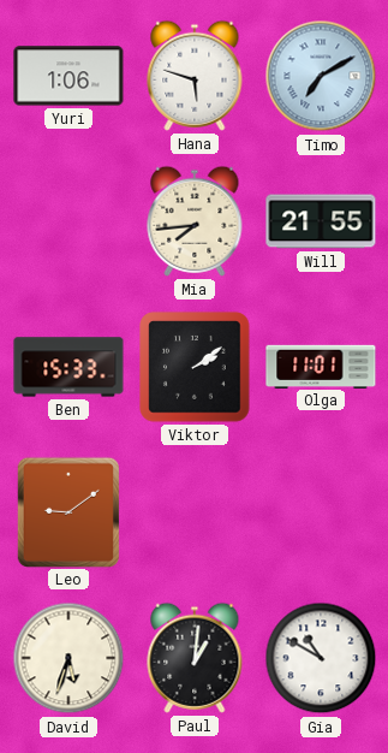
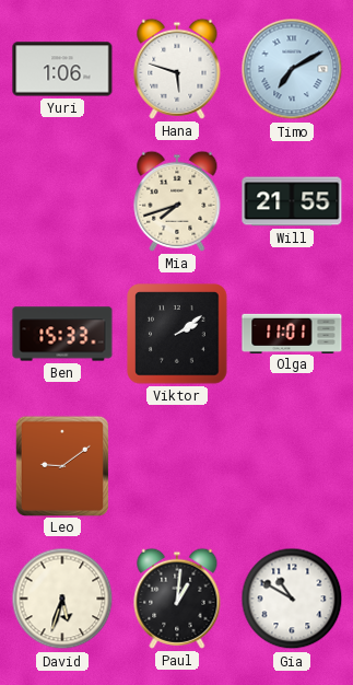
Mia: 7:44 -> 7:42
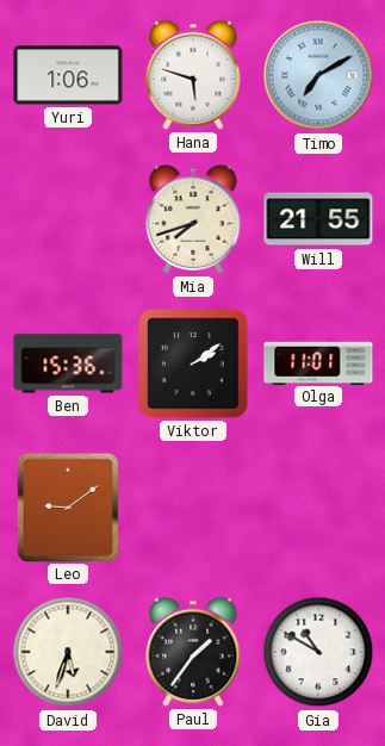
Ben: 15:33 -> 15:36
Paul: 1:01 -> 1:36
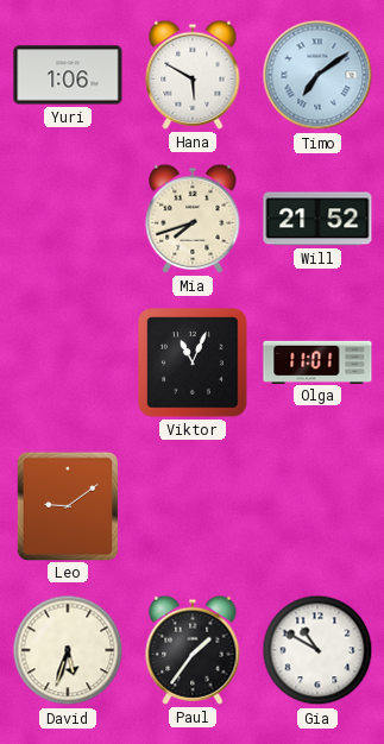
Hana: 5:48 -> 5:50
Timo: 7:10 -> 7:09
Will: 21:55 -> 21:52
Ben: 15:36 -> none
Viktor: 2:09 -> 11:04
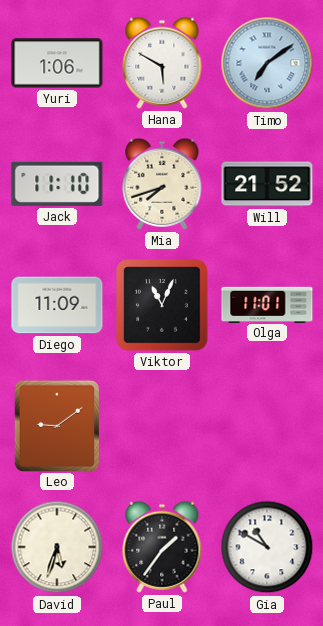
Jack: none -> 11:10
Diego: none -> 11:09
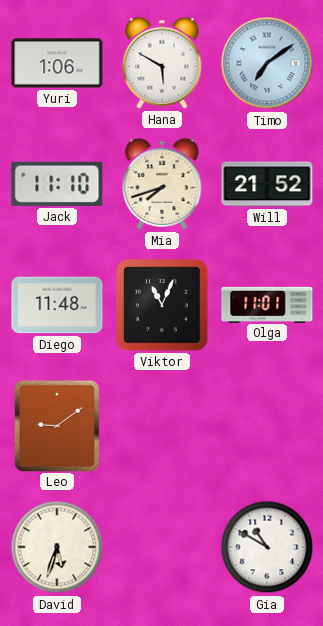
Diego: 11:09 -> 11:48
Paul: 1:36 -> none
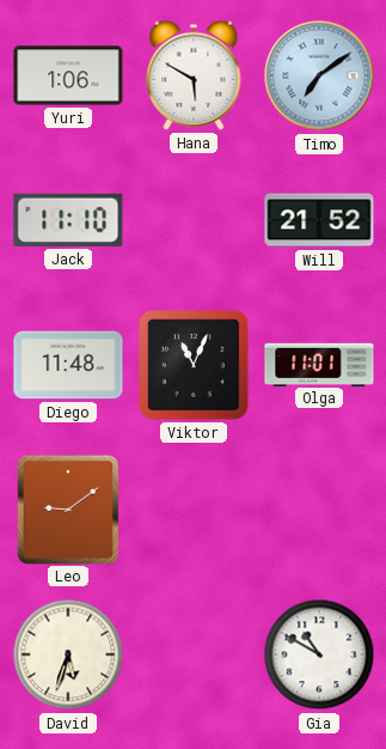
Mia: 7:42 -> none
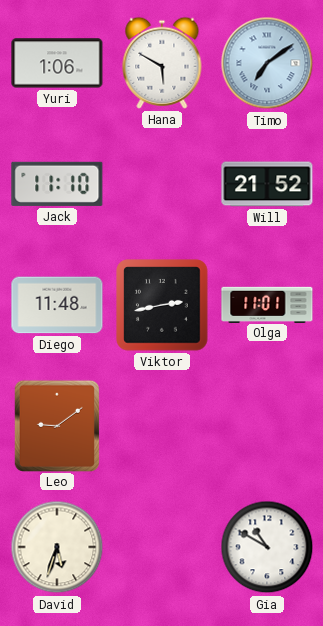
Viktor: 11:04 -> 2:43
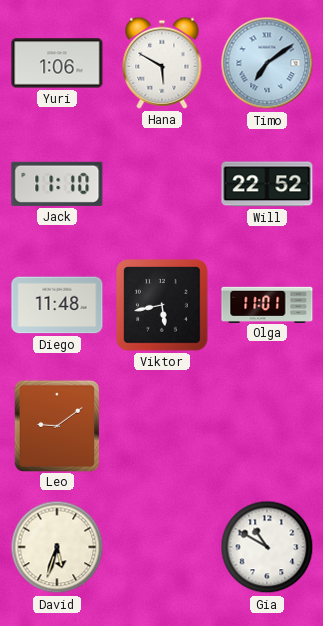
Will: 21:52 -> 22:52
Viktor: 2:43 -> 5:43
